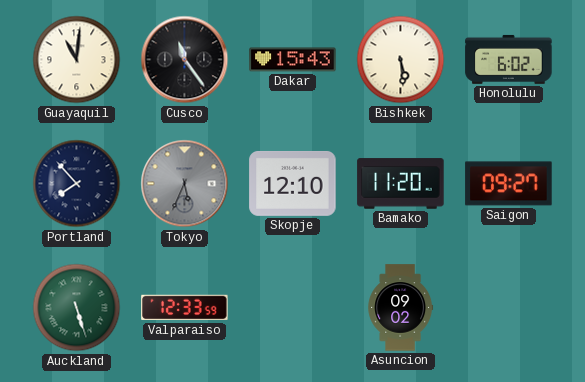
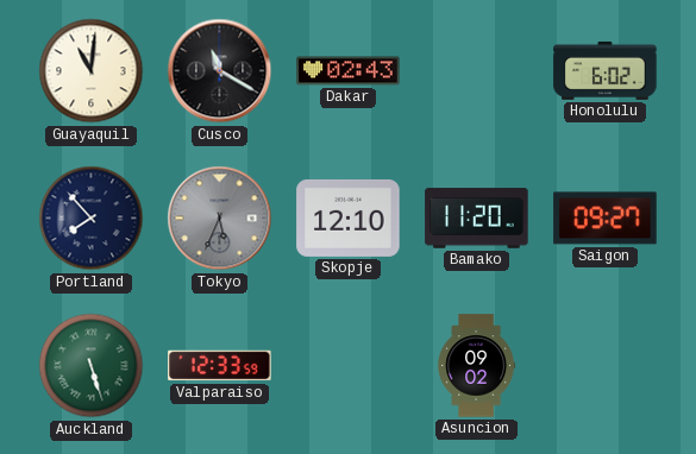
Cusco: 11:24 -> 11:20
Dakar: 15:43 -> 02:43
Bishkek: 5:29 -> none
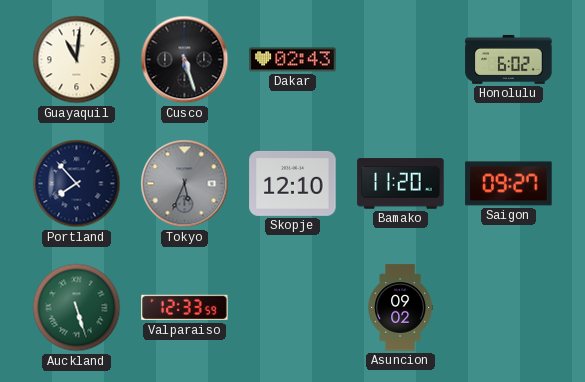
Cusco: 11:20 -> 5:27
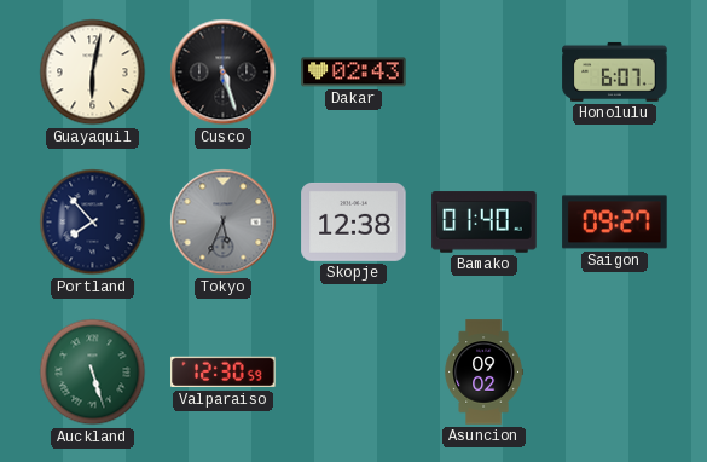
Guayaquil: 11:01 -> 6:02
Honolulu: 6:02 -> 6:07
Skopje: 12:10 -> 12:38
Bamako: 11:20 -> 01:40
Valparaiso: 12:33 -> 12:30
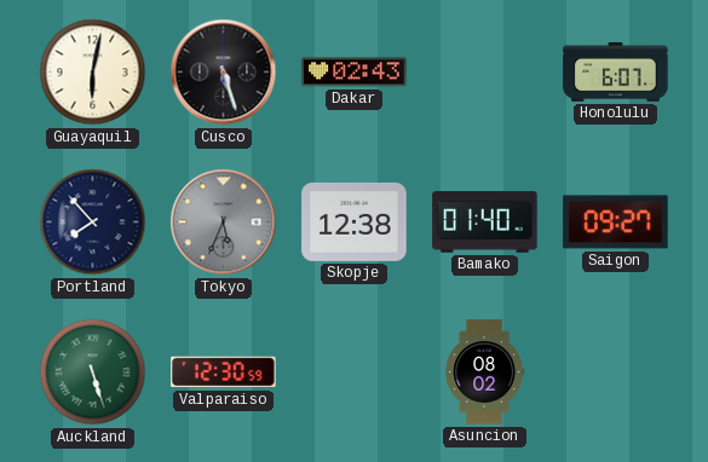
Asuncion: 09:02 -> 08:02
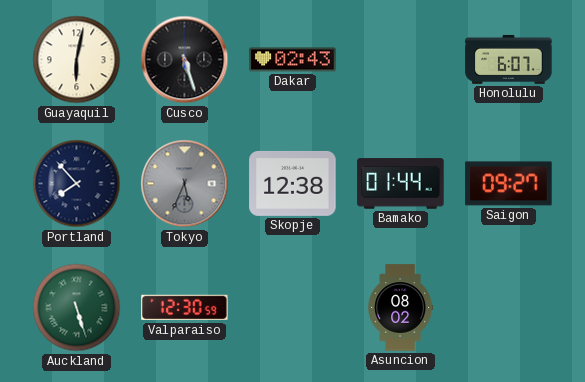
Bamako: 01:40 -> 01:44
